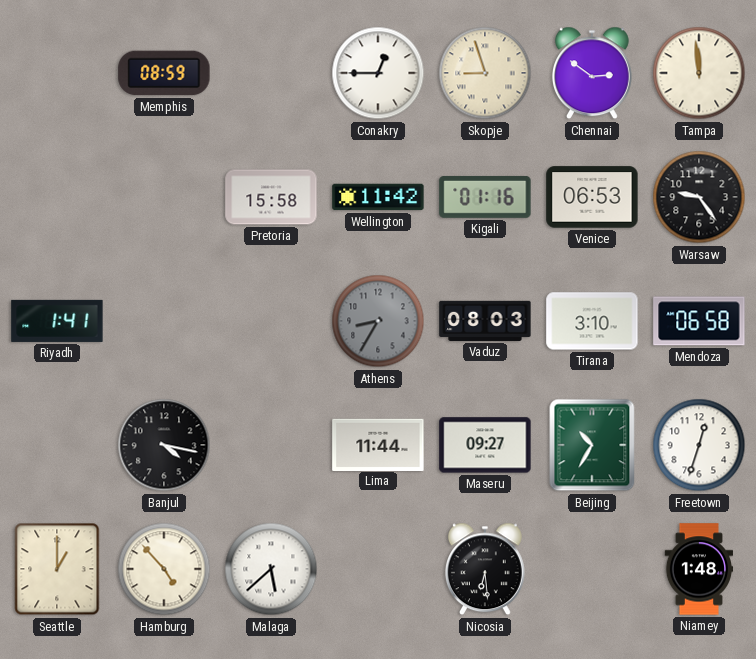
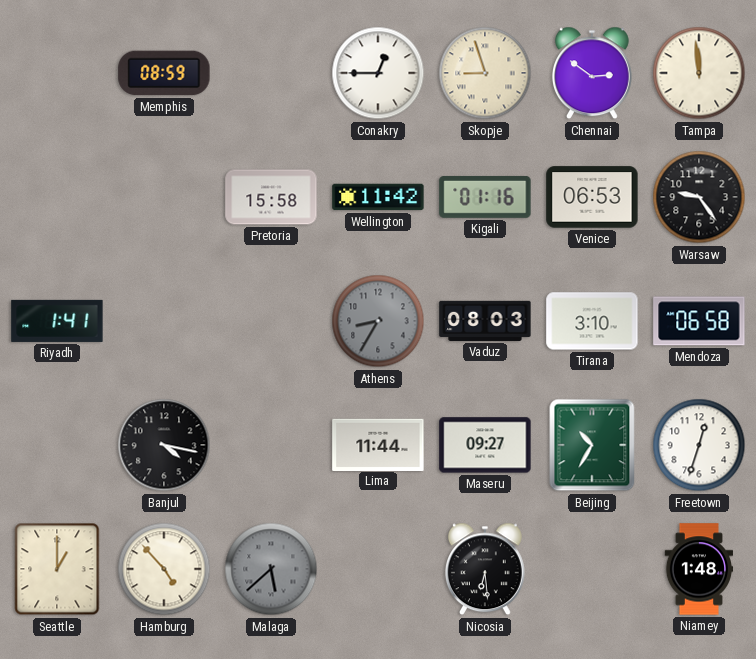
Malaga dial: white -> grey
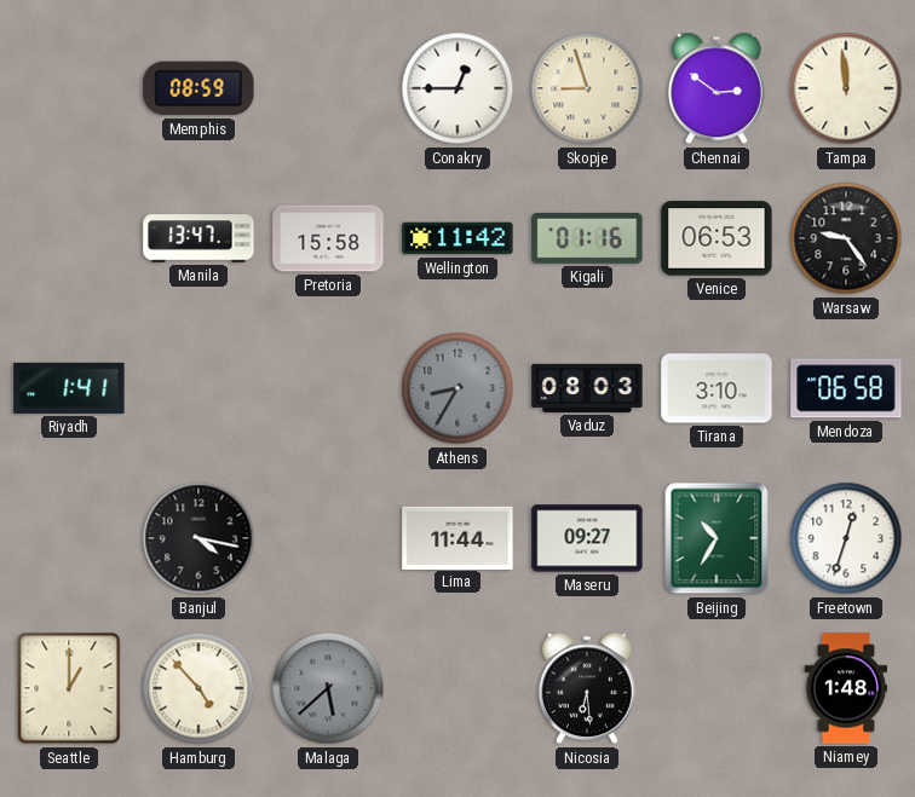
Manila: none -> 13:47
